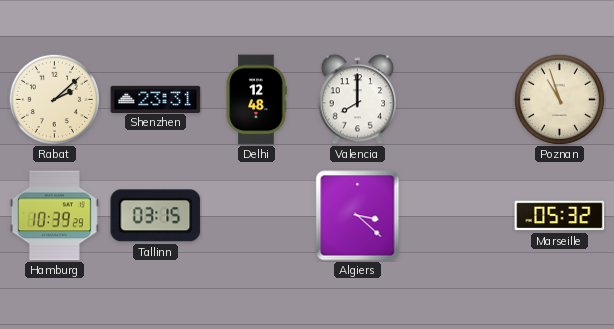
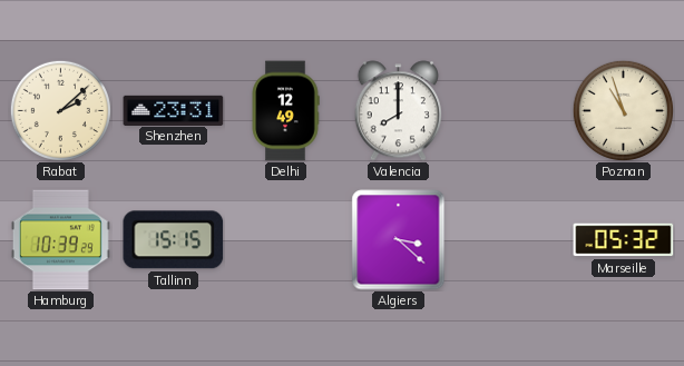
Delhi: 12:48 -> 12:49
Tallinn: 03:15 -> 15:15
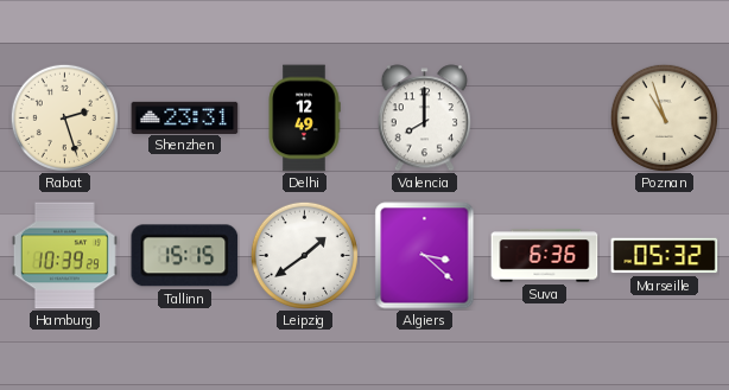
Rabat: 2:08 -> 2:27
Leipzig: none -> 1:39
Suva: none -> 6:36
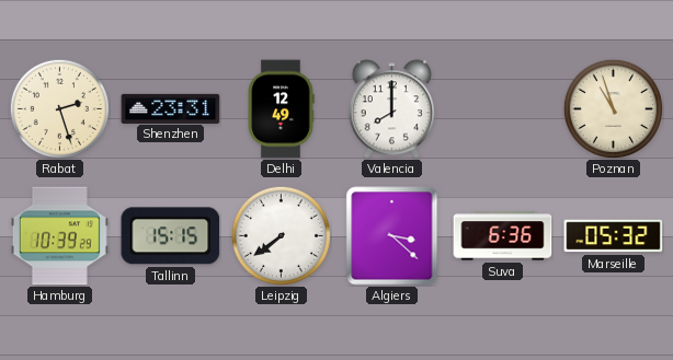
Leipzig: 1:39 -> 7:39
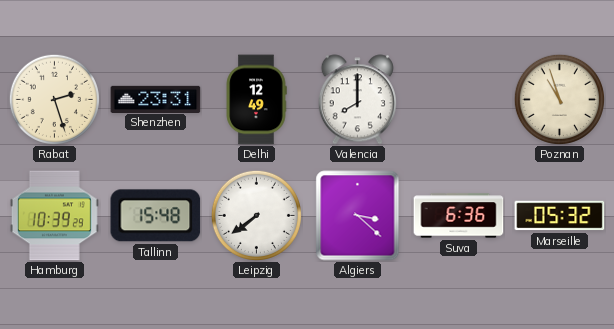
Tallinn: 15:15 -> 15:48
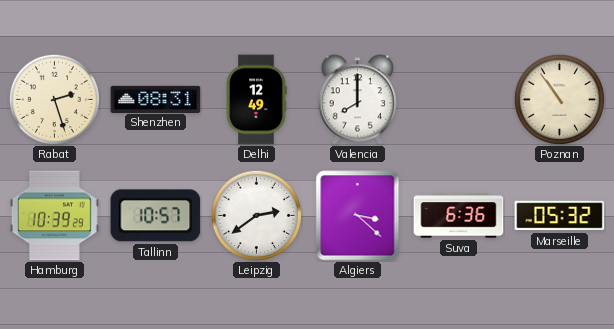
Shenzhen: 23:31 -> 08:31
Poznan: 10:57 -> 10:54
Tallinn: 15:48 -> 10:57
Leipzig: 7:39 -> 2:39
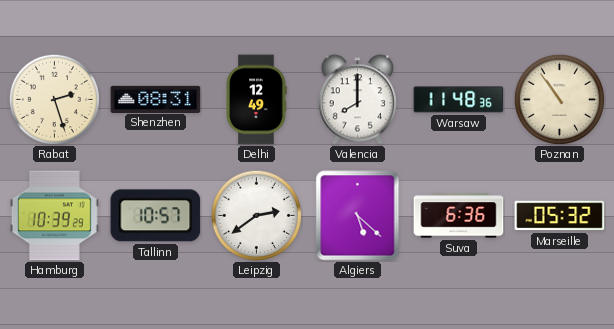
Warsaw: none -> 11:48
Algiers: 3:22 -> 5:22
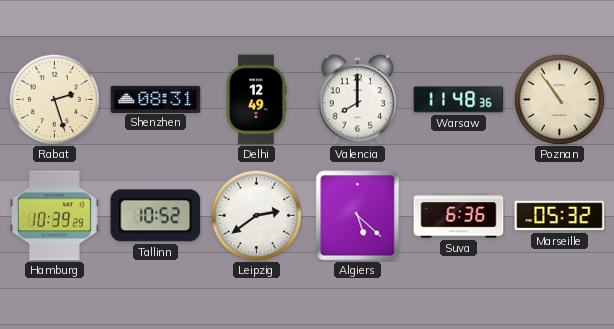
Tallinn: 10:57 -> 10:52
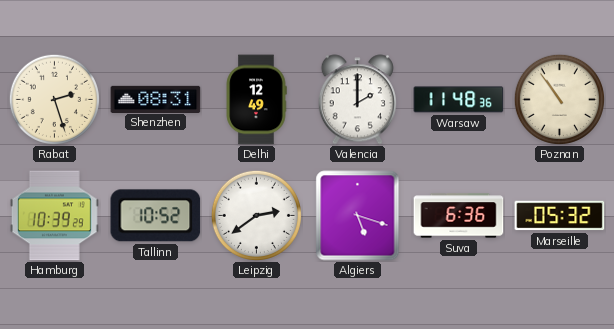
Valencia: 8:00 -> 2:00
Algiers: 5:22 -> 5:18
